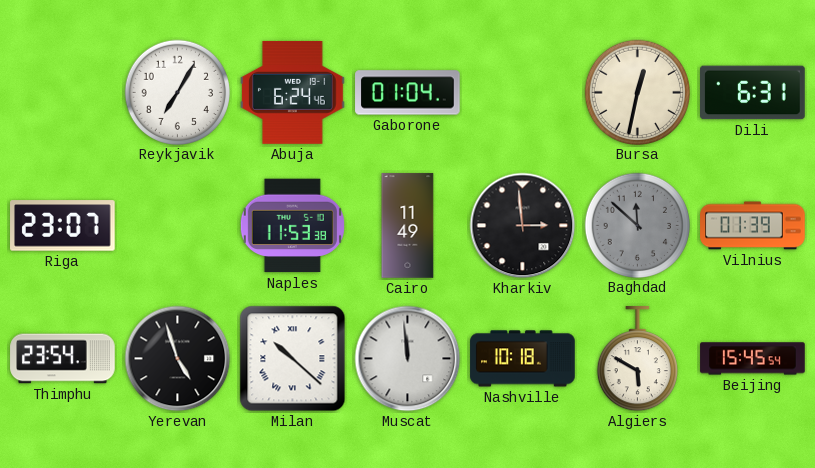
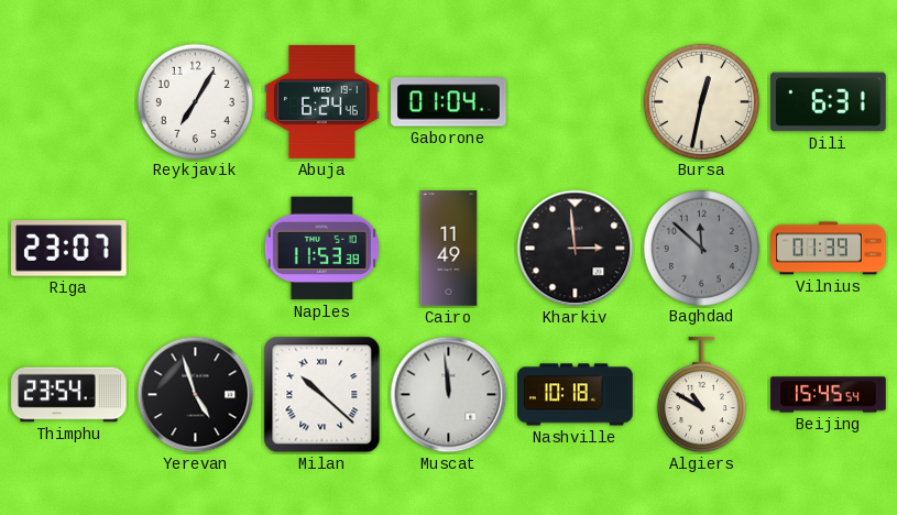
Algiers: 5:50 -> 10:50
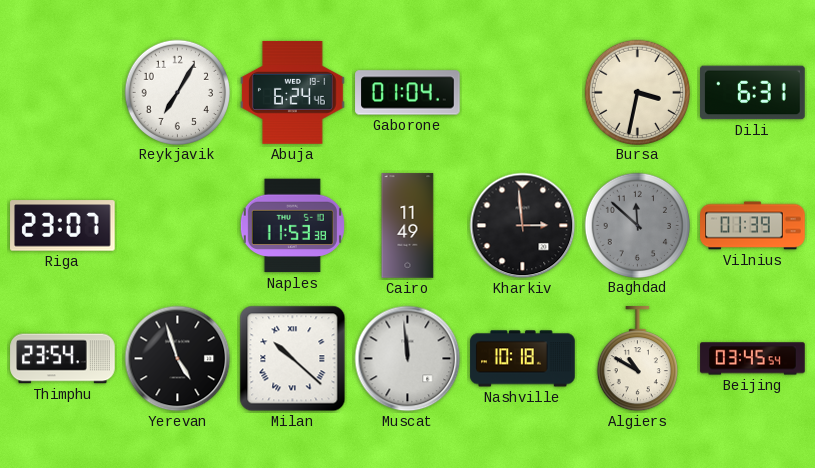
Bursa: 12:32 -> 3:32
Beijing: 15:45 -> 03:45
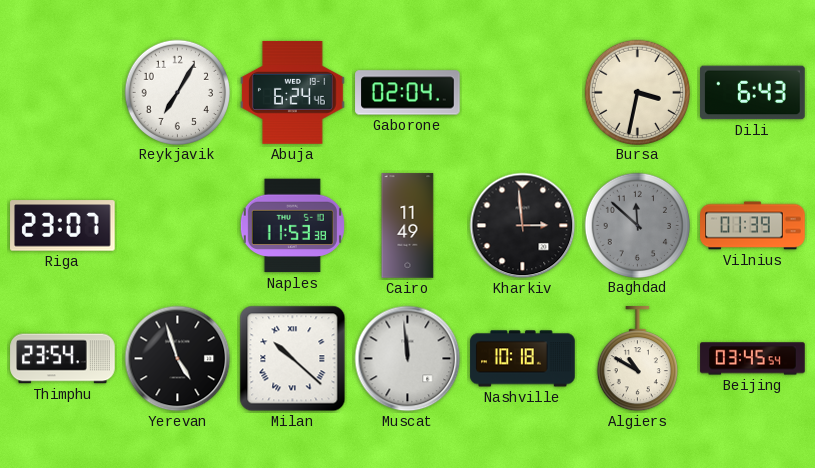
Gaborone: 01:04 -> 02:04
Dili: 6:31 -> 6:43
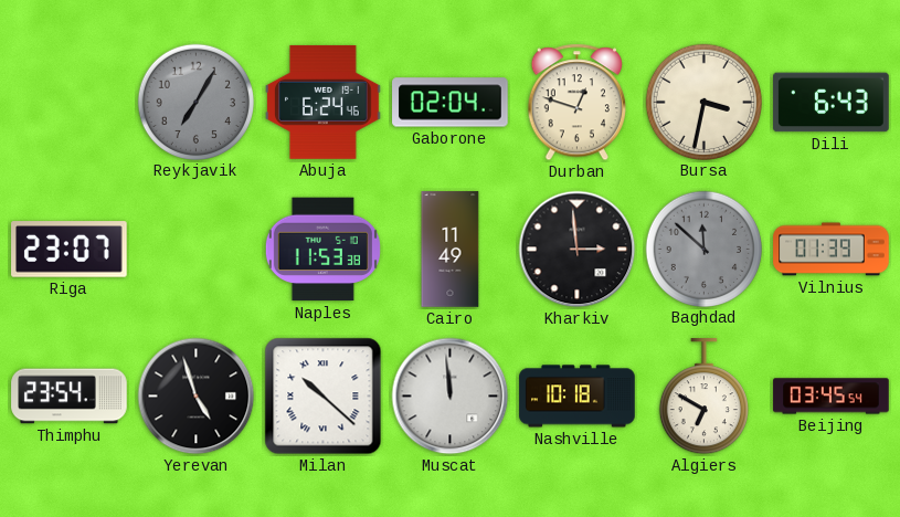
Reykjavik dial: white -> grey
Durban: none -> 12:48
Algiers: 10:50 -> 6:50
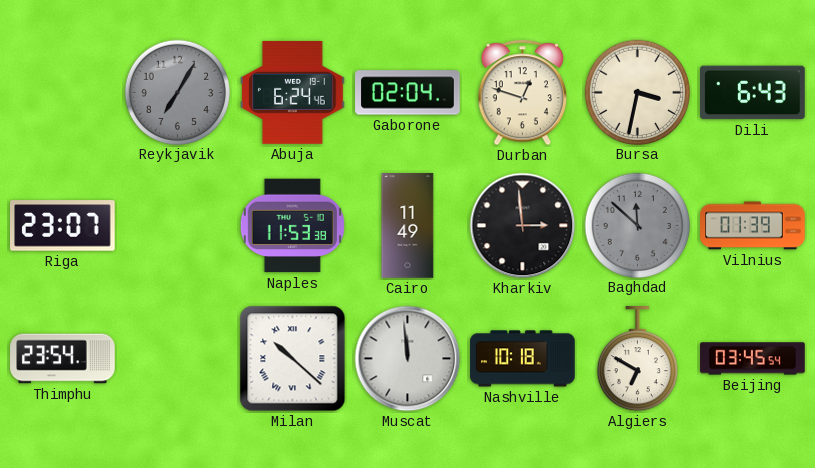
Yerevan: 4:57 -> none
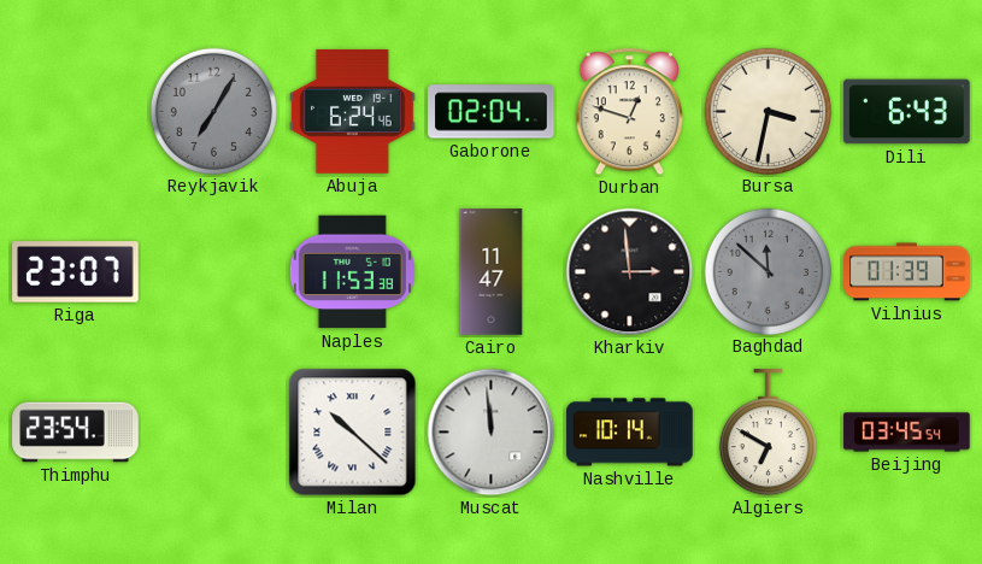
Cairo: 11:49 -> 11:47
Nashville: 10:18 -> 10:14
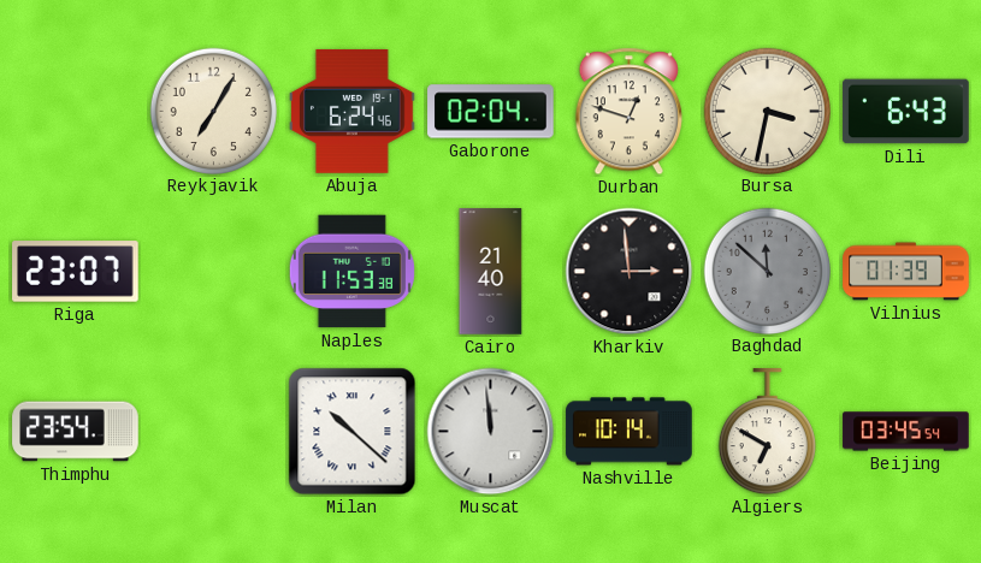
Reykjavik dial: grey -> cream
Cairo: 11:47 -> 21:40
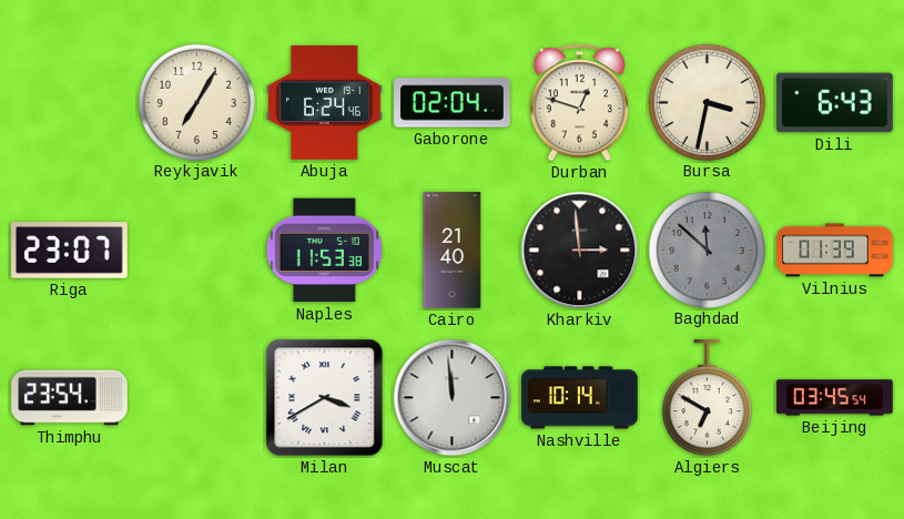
Milan: 10:22 -> 3:40
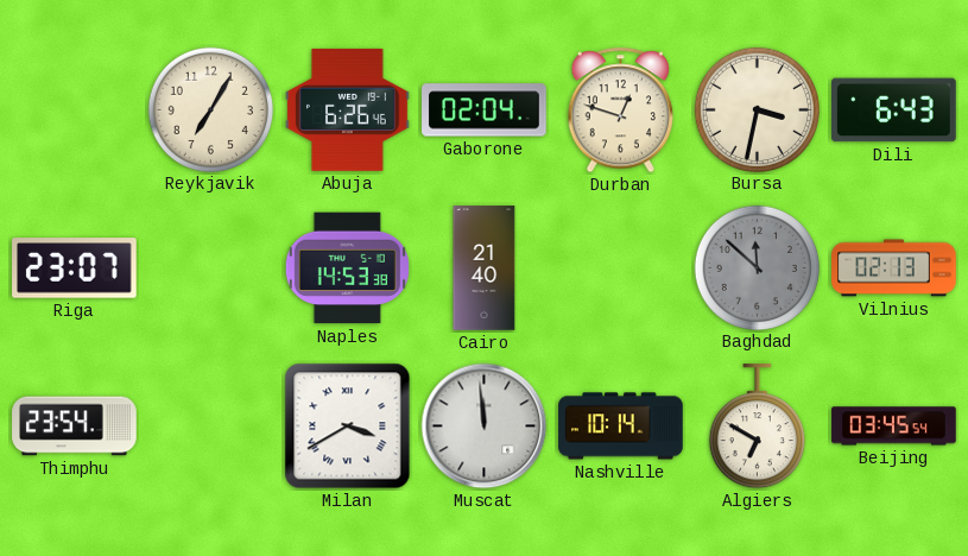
Abuja: 6:24 -> 6:26
Naples: 11:53 -> 14:53
Kharkiv: 2:59 -> none
Vilnius: 01:39 -> 02:13
